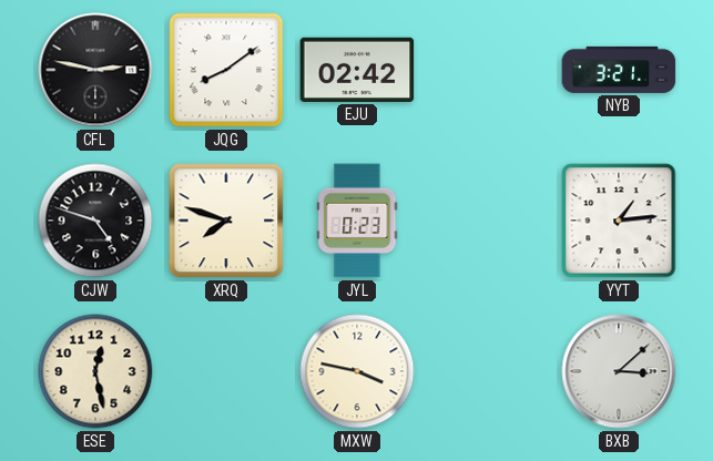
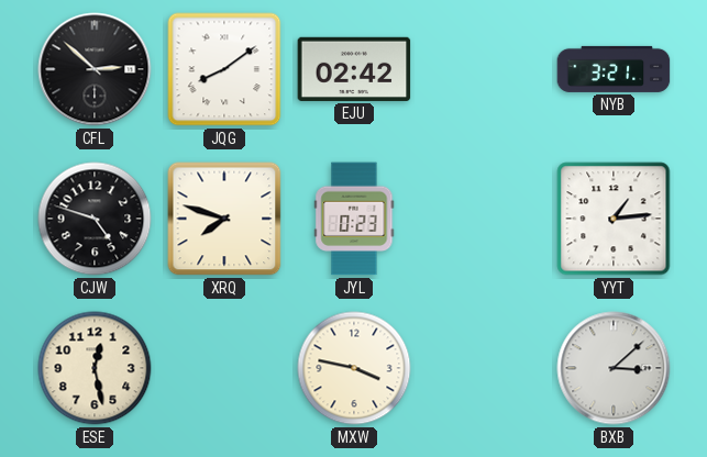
CFL: 2:47 -> 2:52
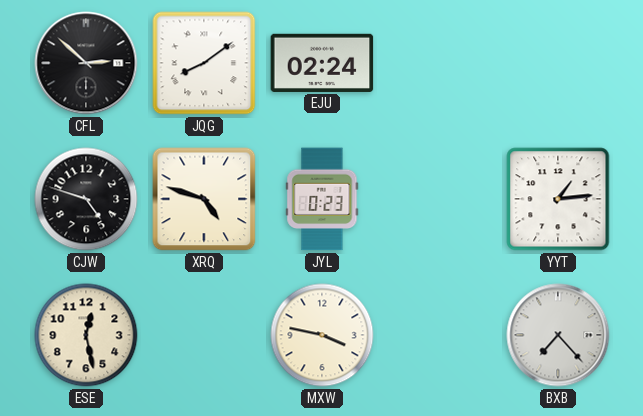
EJU: 02:42 -> 02:24
NYB: 3:21 -> none
XRQ: 7:48 -> 4:48
BXB: 3:08 -> 7:23
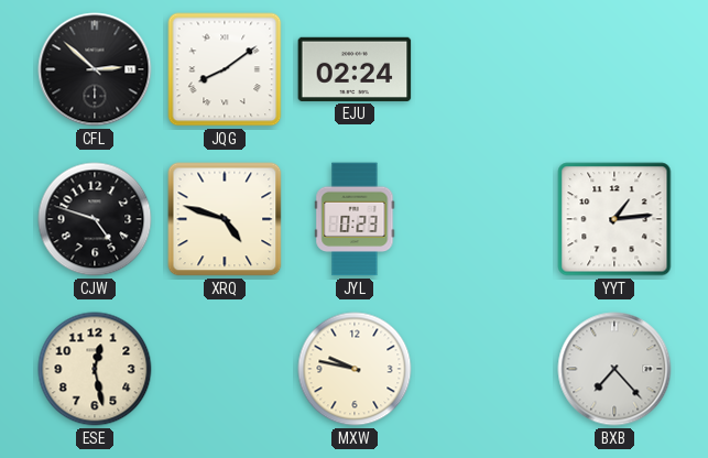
MXW: 3:47 -> 9:47
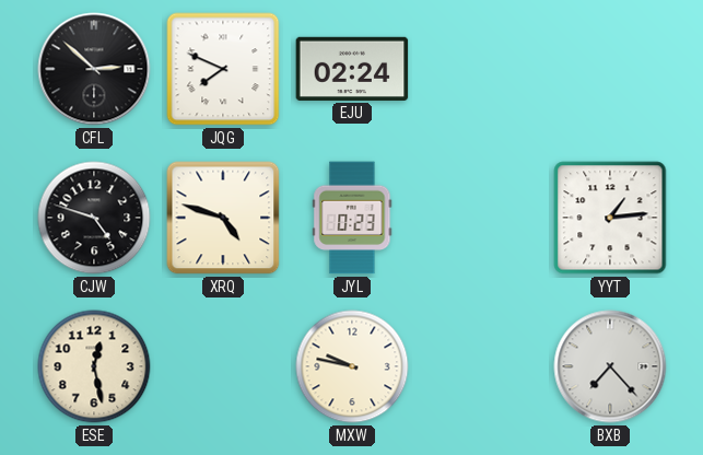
JQG: 8:09 -> 7:49
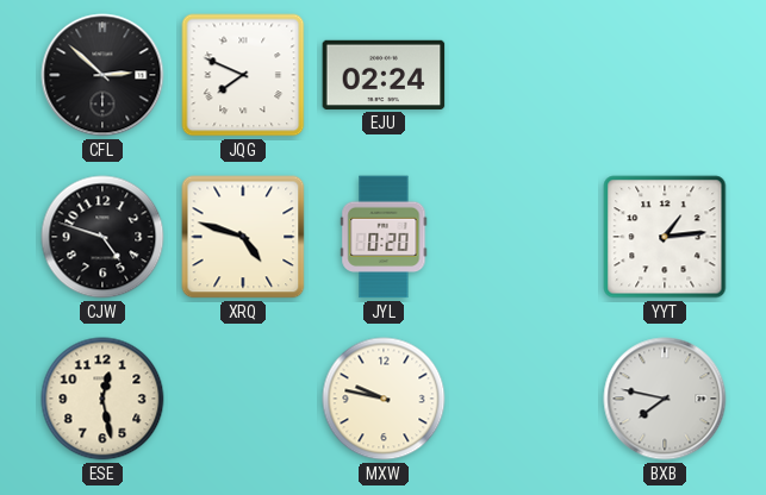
JYL: 0:23 -> 0:20
BXB: 7:23 -> 7:47
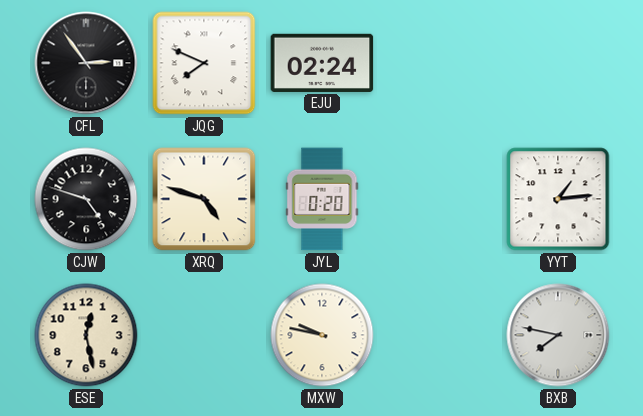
CFL: 2:52 -> 2:54
